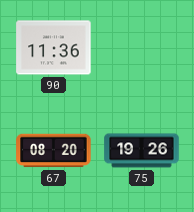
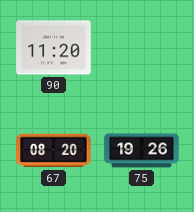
90: 11:36 -> 11:20
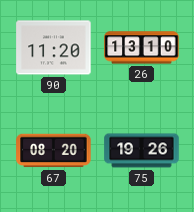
26: none -> 13:10
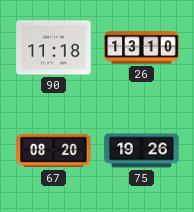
90: 11:20 -> 11:18
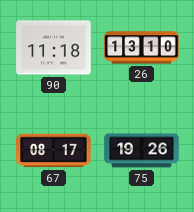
67: 08:20 -> 08:17
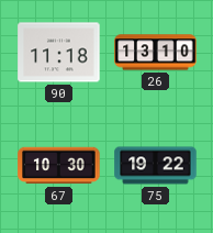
67: 08:17 -> 10:30
75: 19:26 -> 19:22
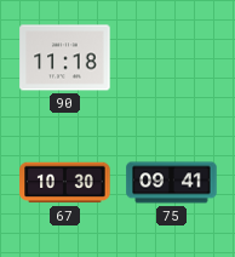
26: 13:10 -> none
75: 19:22 -> 09:41
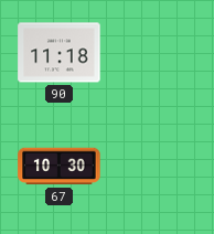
75: 09:41 -> none
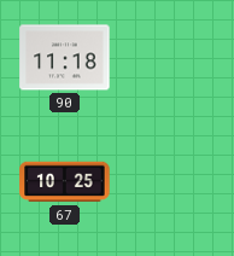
67: 10:30 -> 10:25
